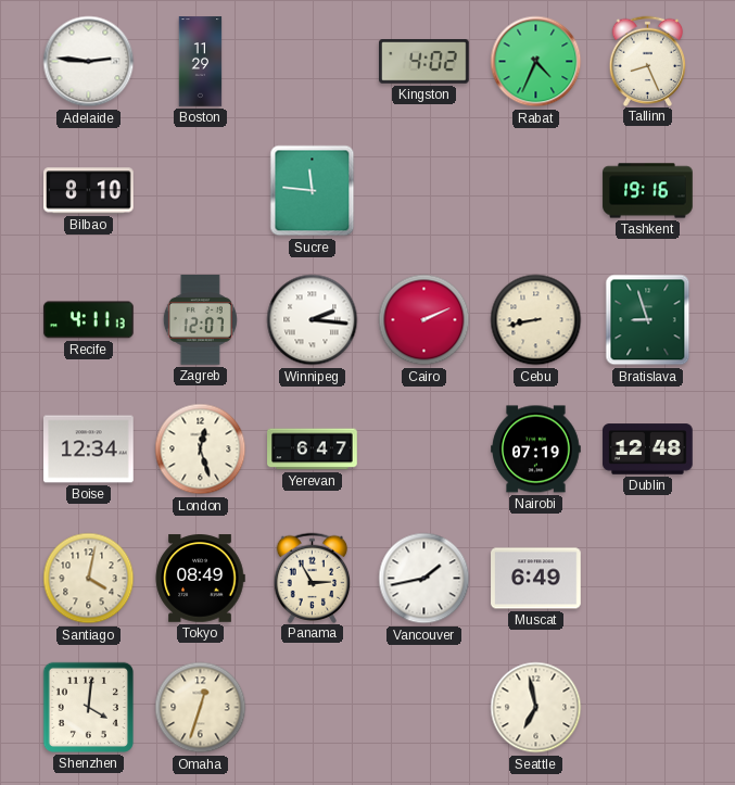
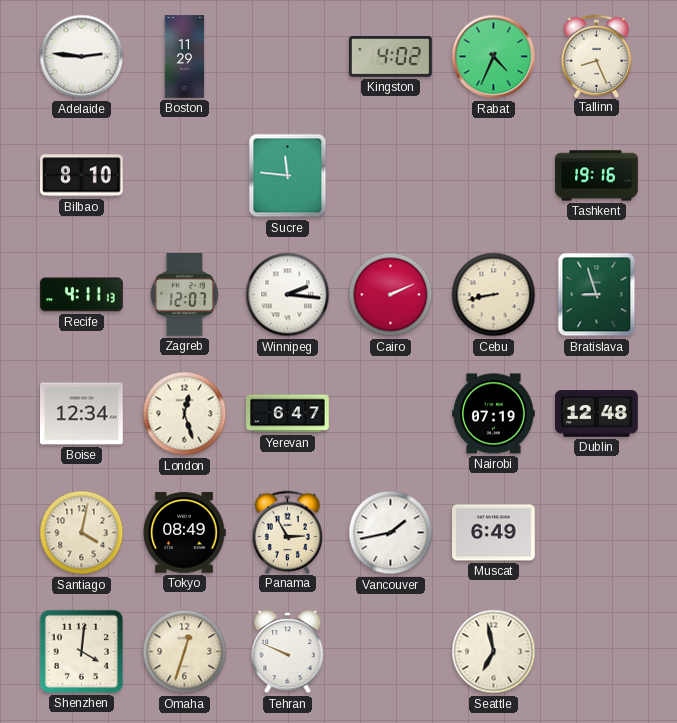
Tehran: none -> 9:49
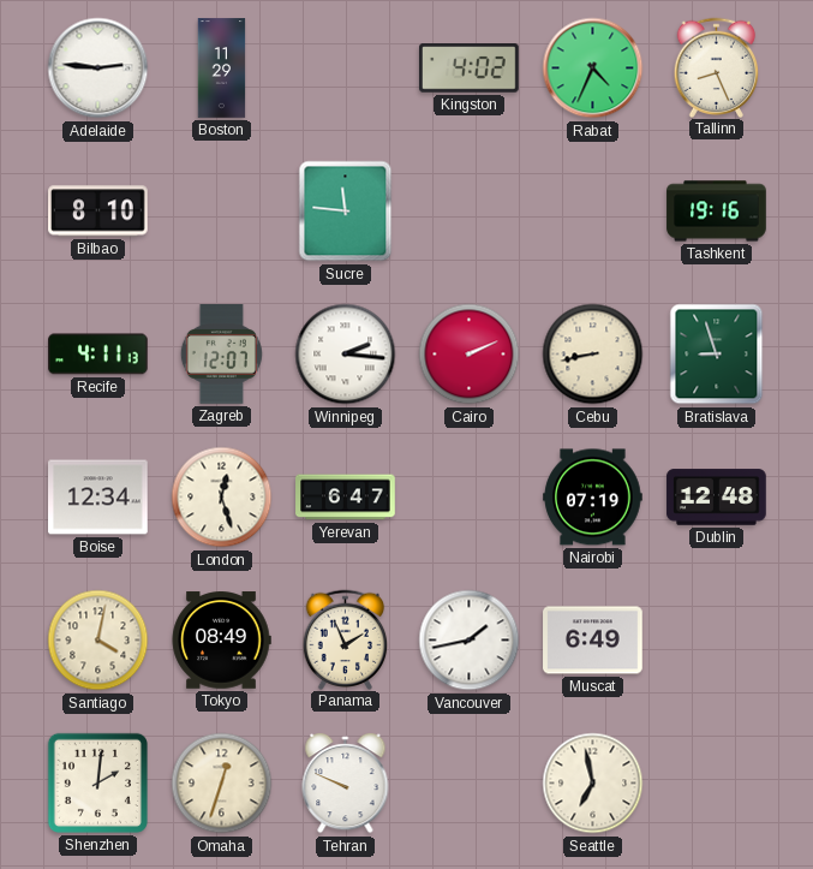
Panama: 2:55 -> 1:56
Shenzhen: 4:01 -> 2:01
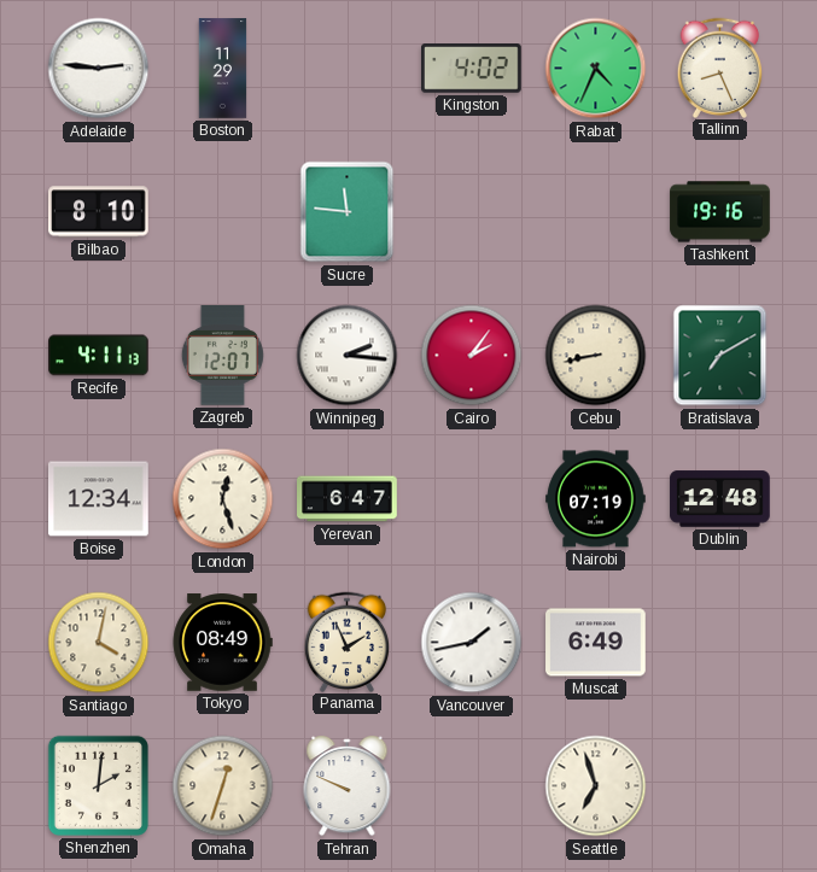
Cairo: 2:11 -> 2:06
Bratislava: 8:57 -> 7:10
Seattle: 6:58 -> 6:57
